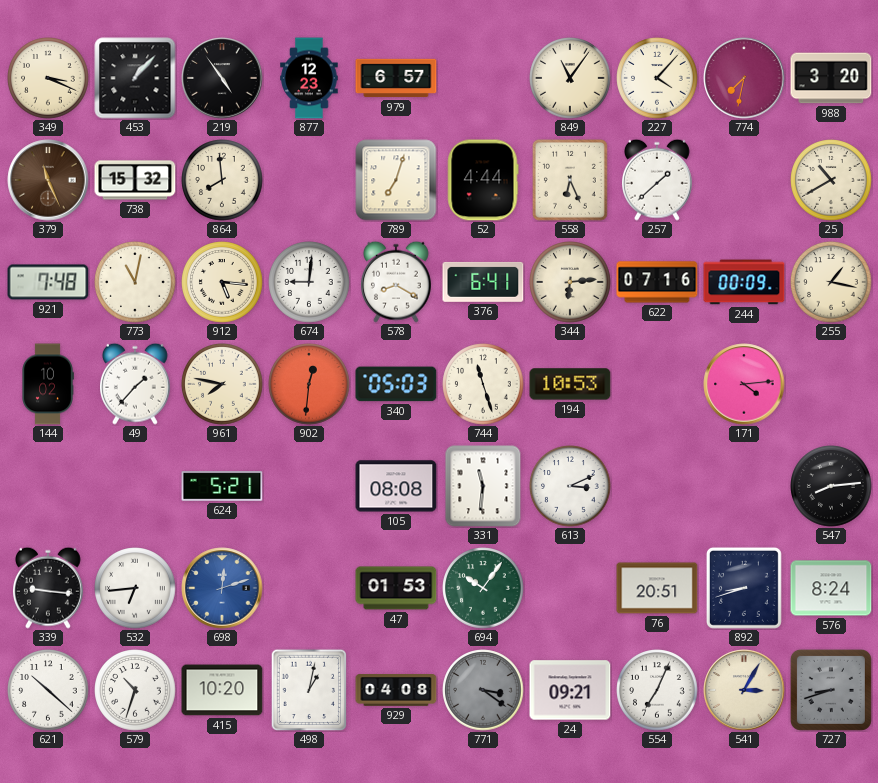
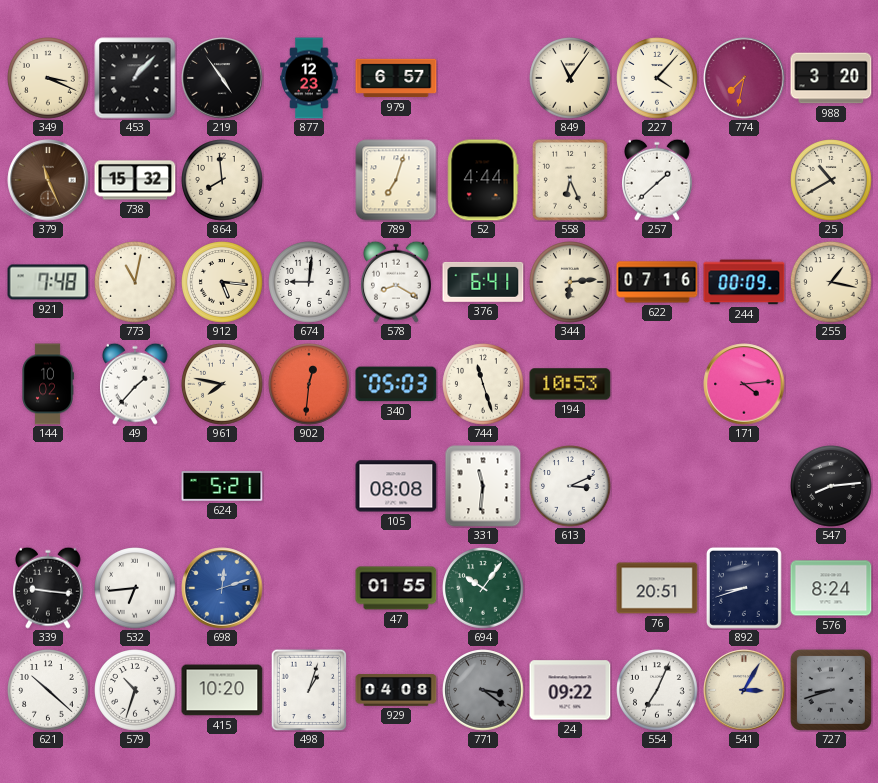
47: 01:53 -> 01:55
498: 1:02 -> 1:03
24: 09:21 -> 09:22
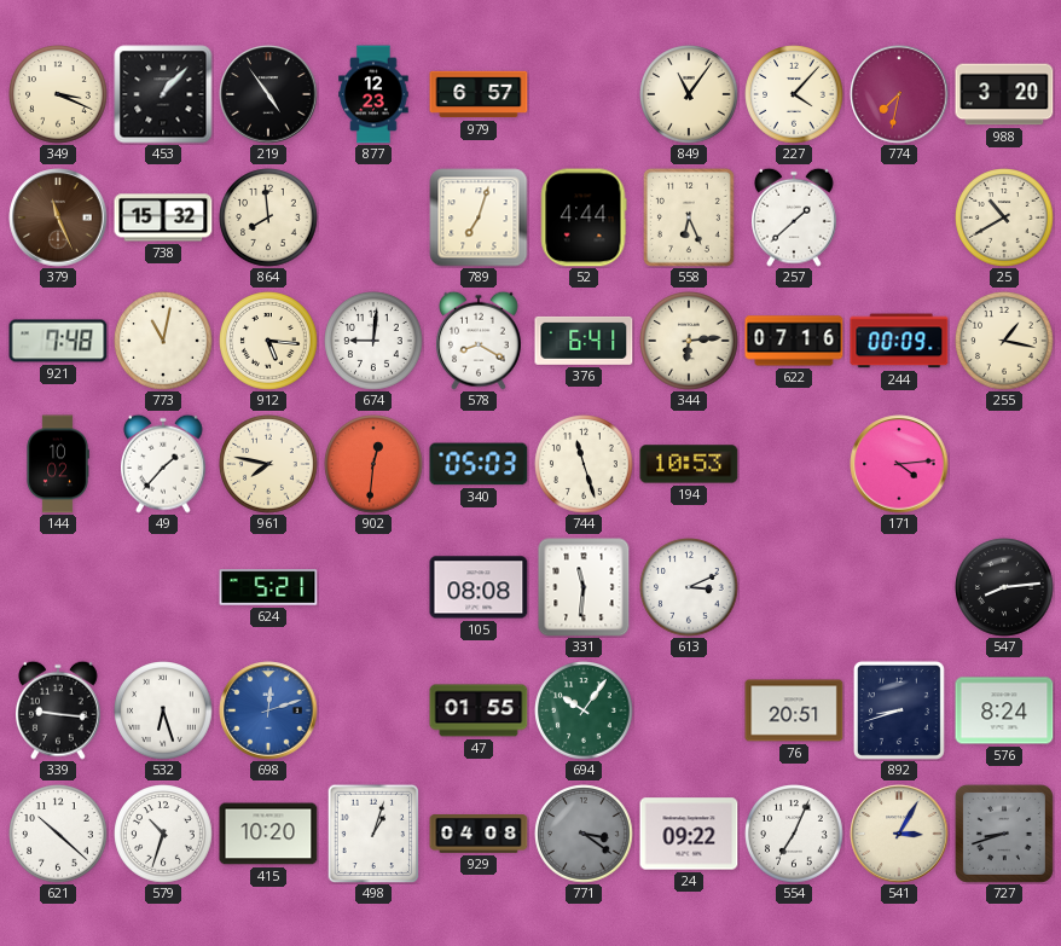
532: 6:44 -> 6:27
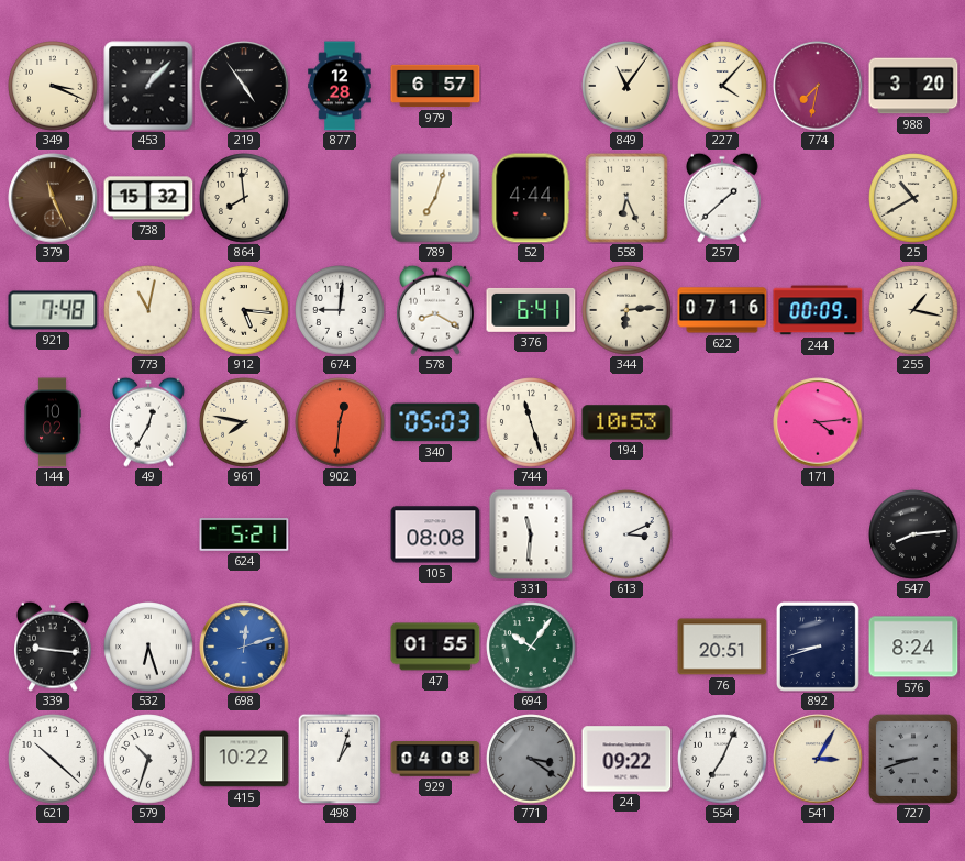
877: 12:23 -> 12:28
49: 1:37 -> 12:35
415: 10:20 -> 10:22
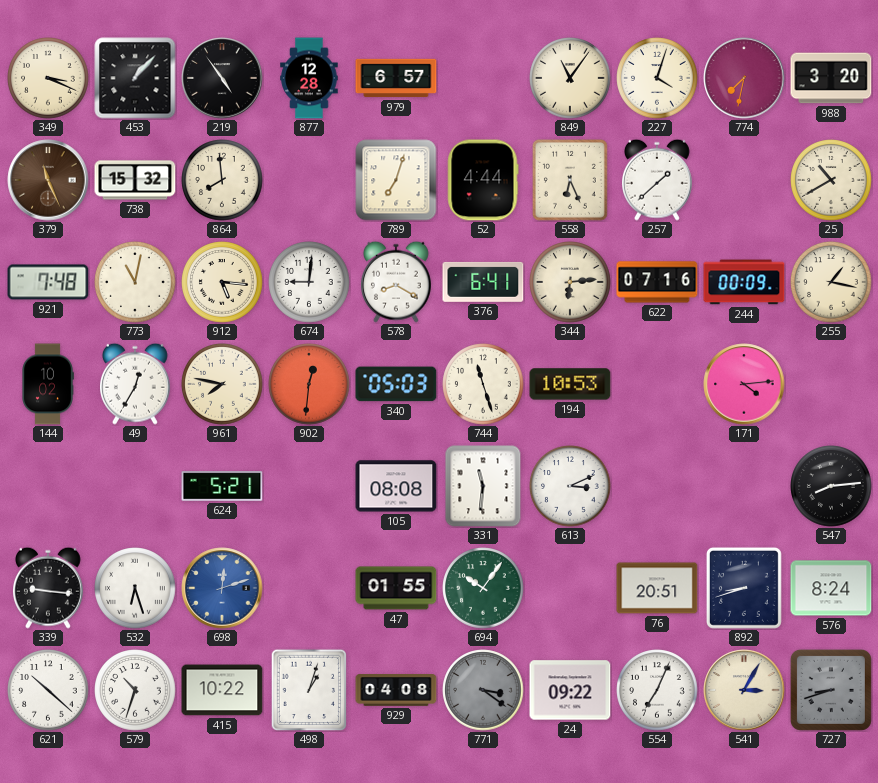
227: 4:07 -> 4:03
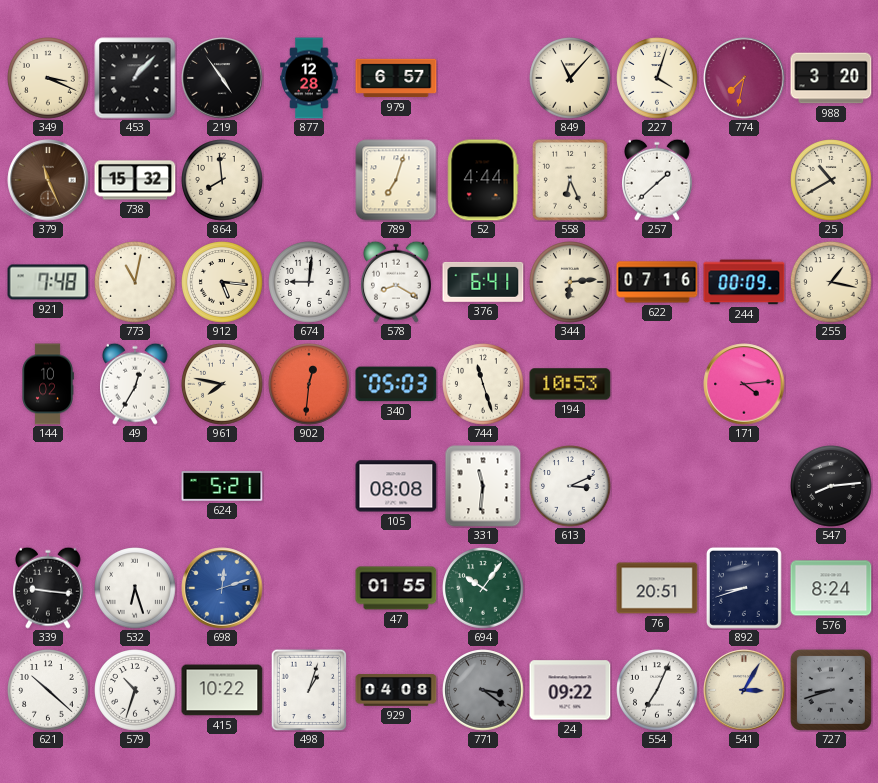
849: 11:06 -> 11:07
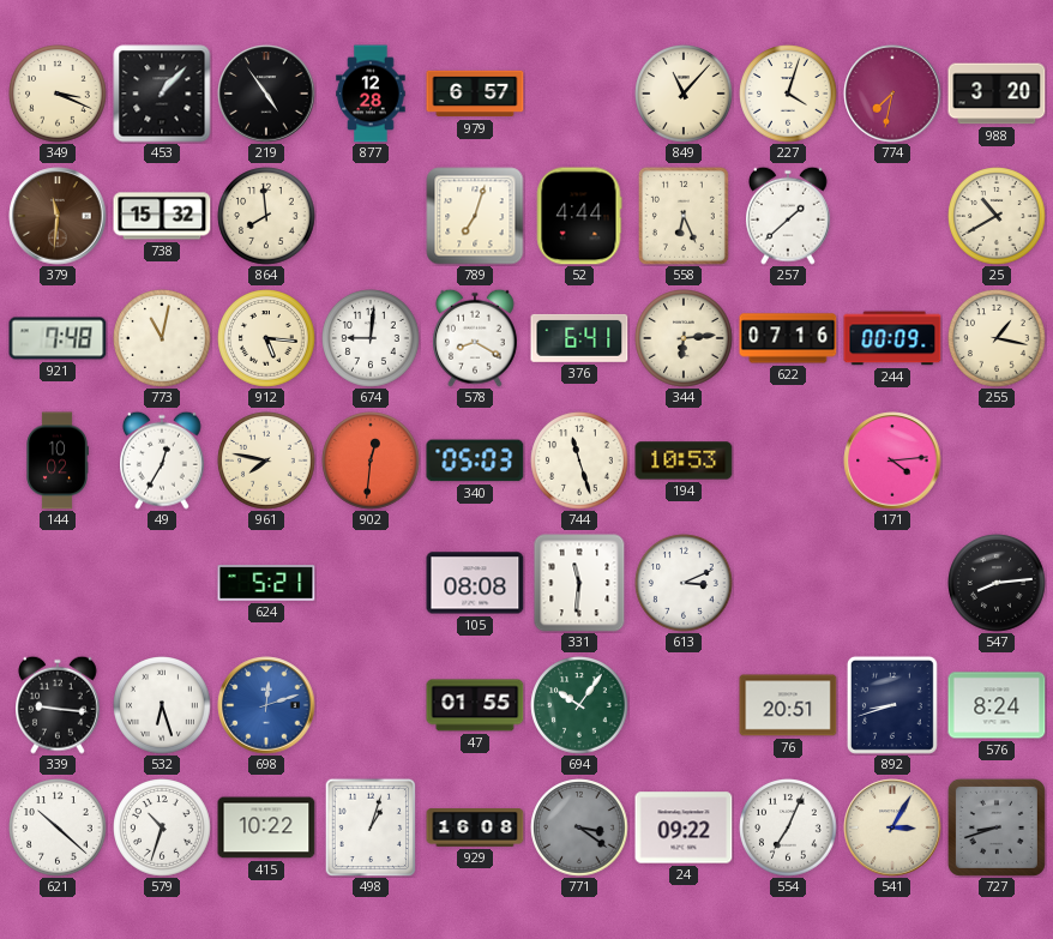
379: 11:26 -> 11:31
929: 04:08 -> 16:08
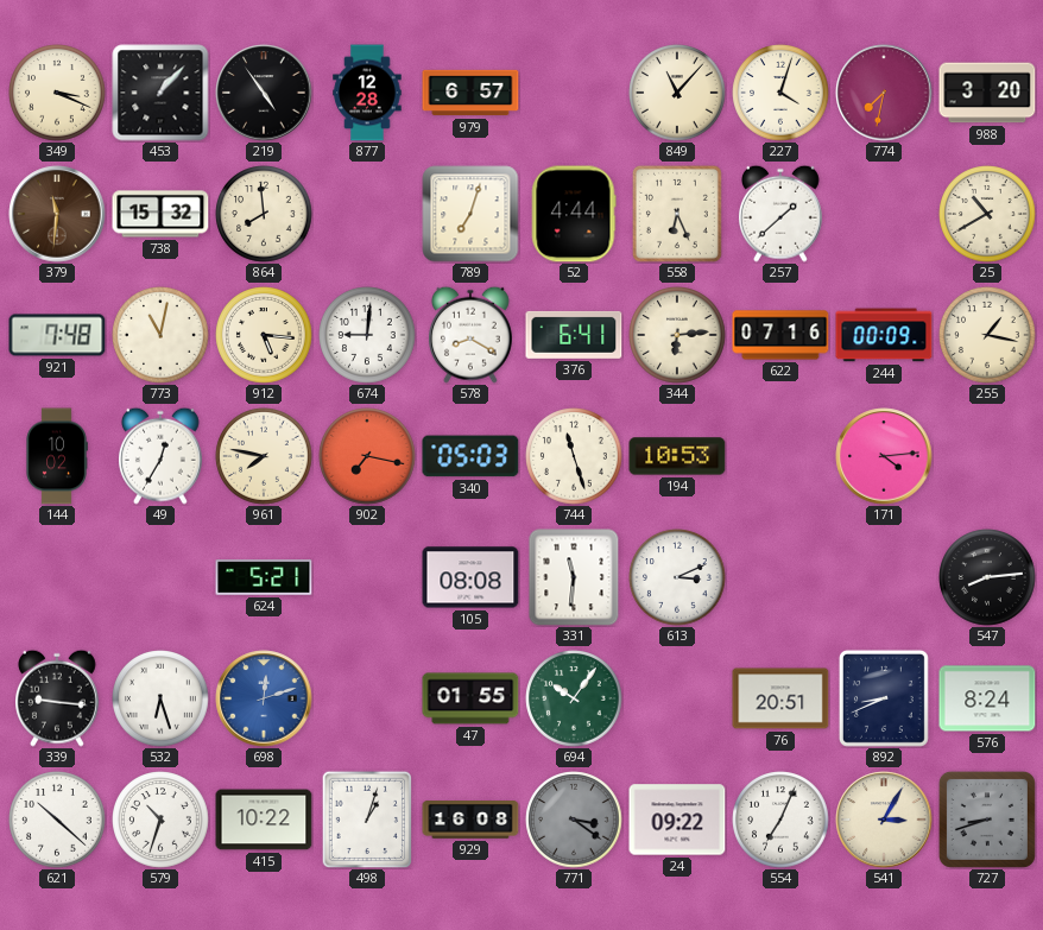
902: 12:31 -> 7:17
892: 8:42 -> 8:41
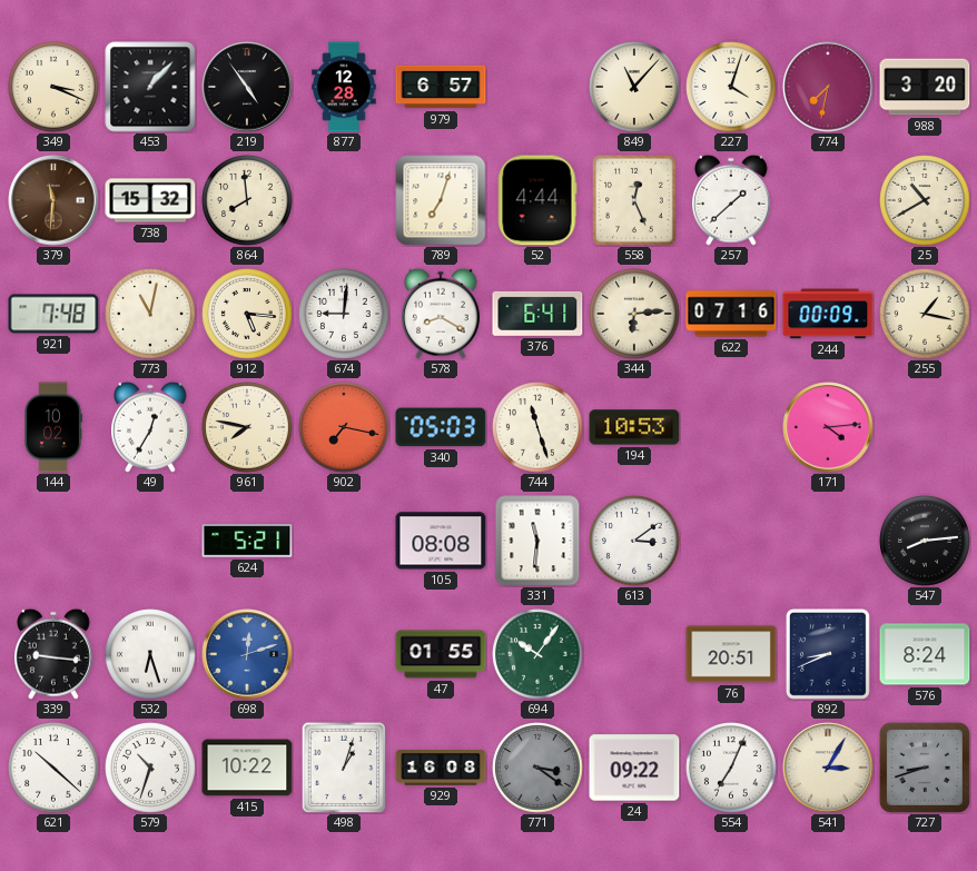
558: 6:26 -> 12:26
613: 3:11 -> 3:09
